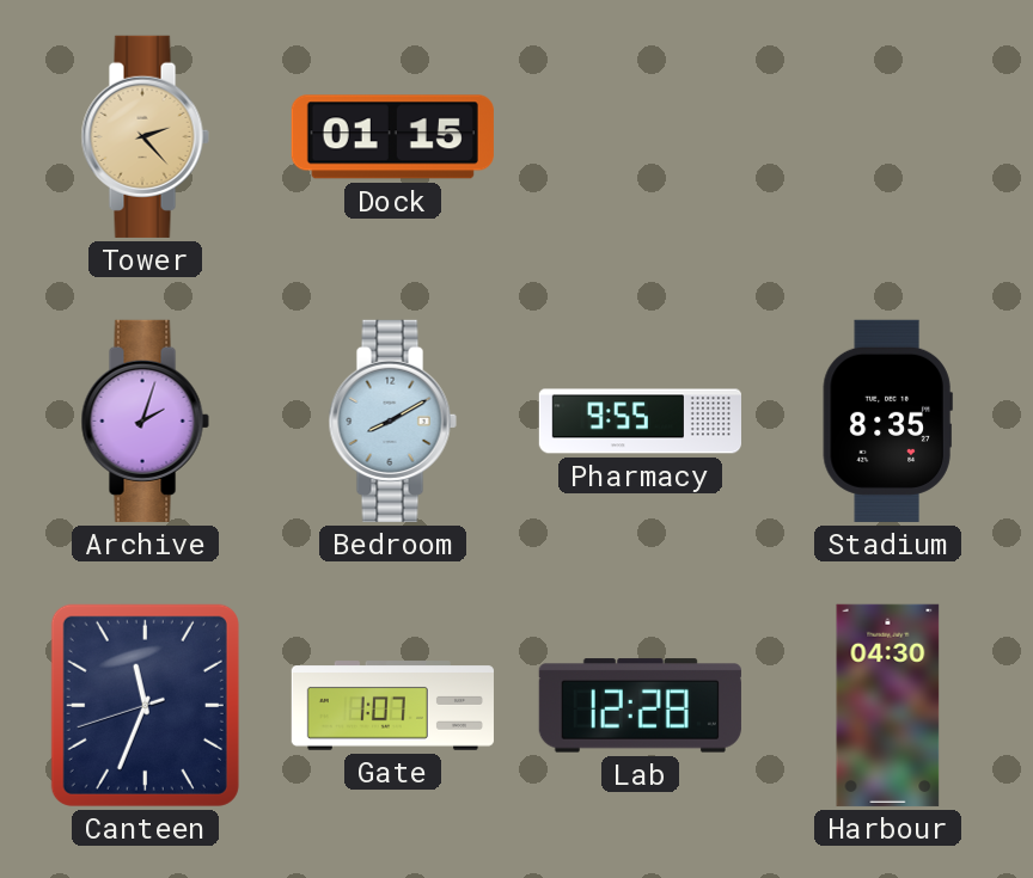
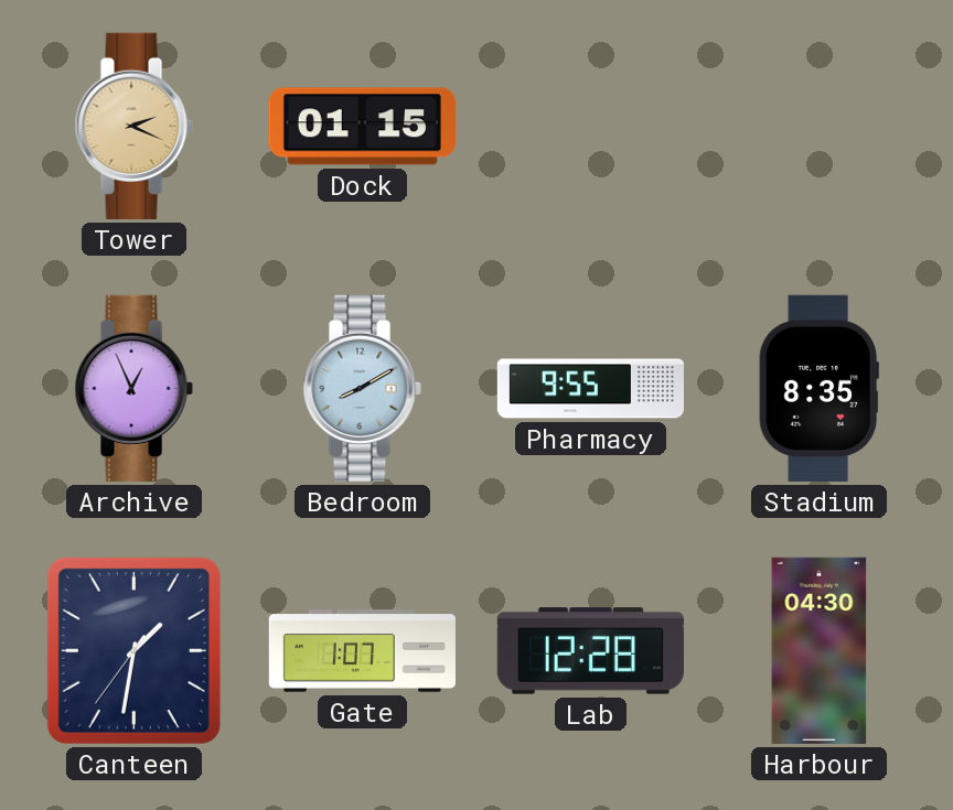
Tower: 2:23 -> 2:19
Archive: 2:03 -> 12:56
Canteen: 11:33 -> 1:31
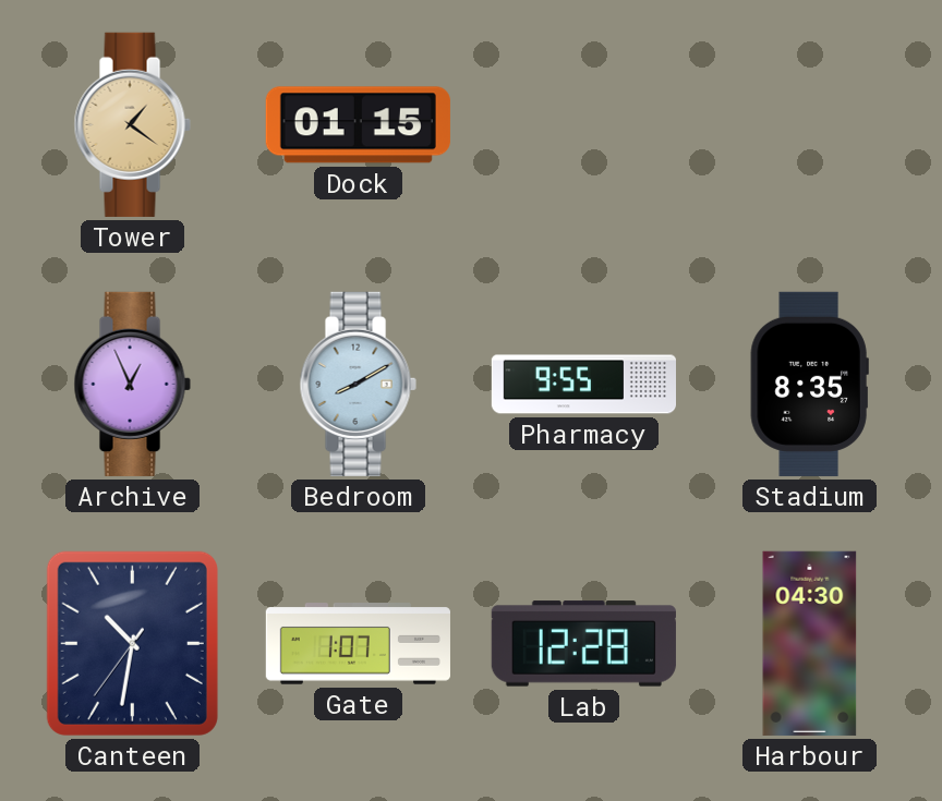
Tower: 2:19 -> 1:21
Canteen: 1:31 -> 10:31
